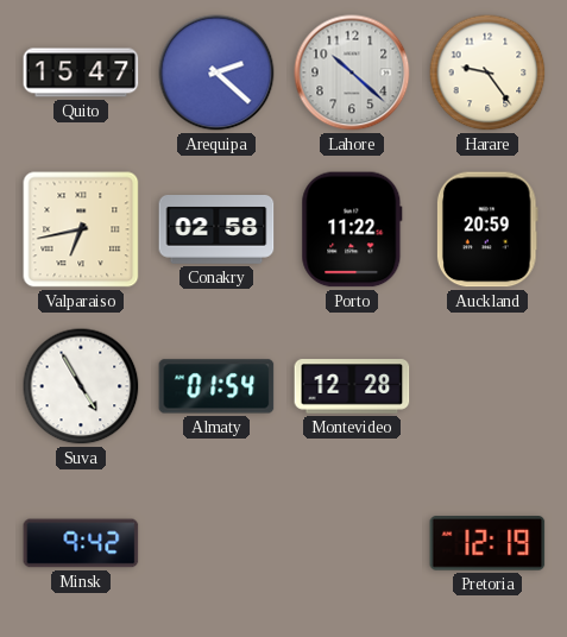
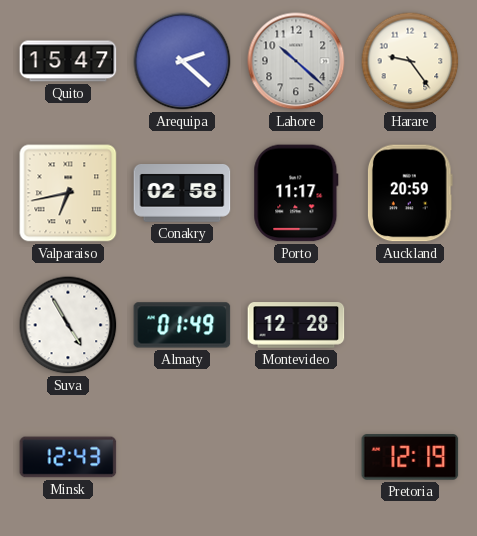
Porto: 11:22 -> 11:17
Almaty: 01:54 -> 01:49
Minsk: 9:42 -> 12:43
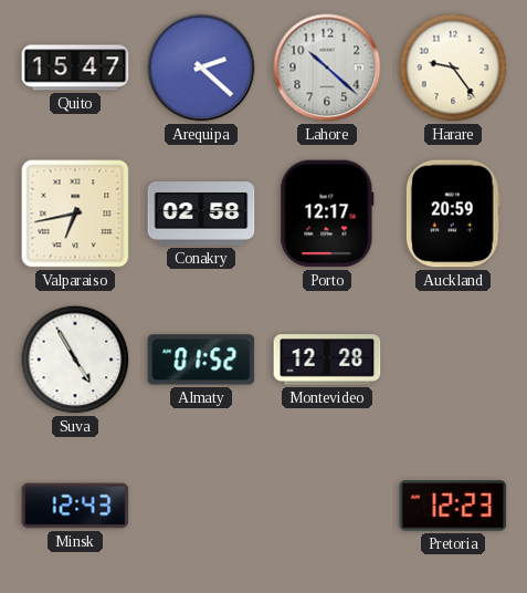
Porto: 11:17 -> 12:17
Almaty: 01:49 -> 01:52
Pretoria: 12:19 -> 12:23
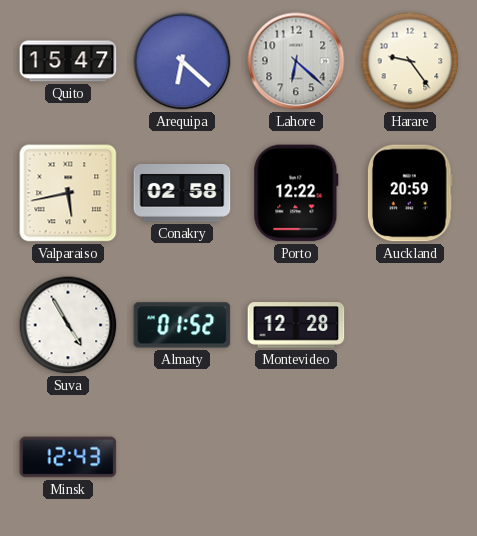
Arequipa: 2:22 -> 6:22
Lahore: 10:22 -> 6:22
Valparaiso: 6:43 -> 5:43
Porto: 12:17 -> 12:22
Pretoria: 12:23 -> none
